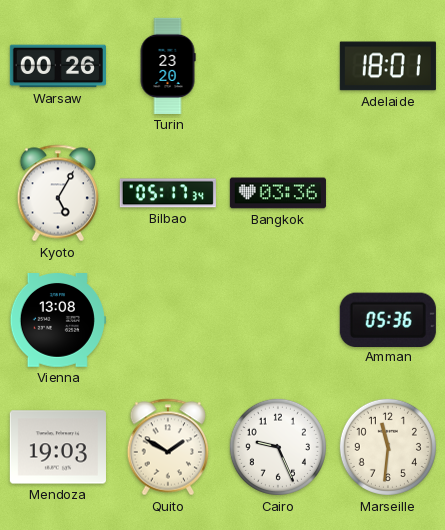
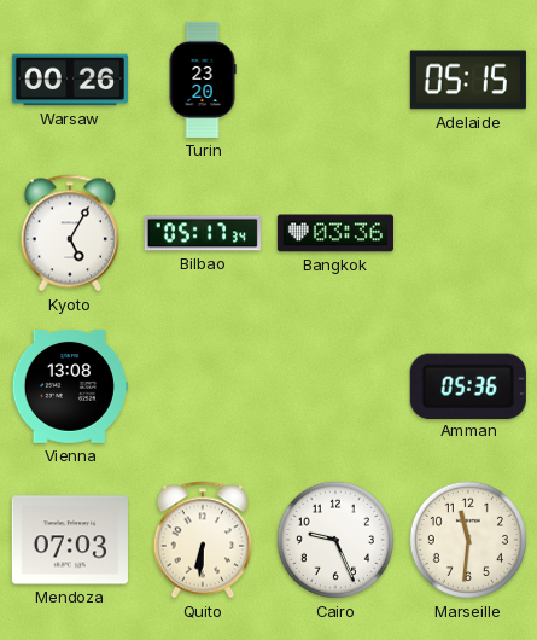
Adelaide: 18:01 -> 05:15
Mendoza: 19:03 -> 07:03
Quito: 1:50 -> 6:31
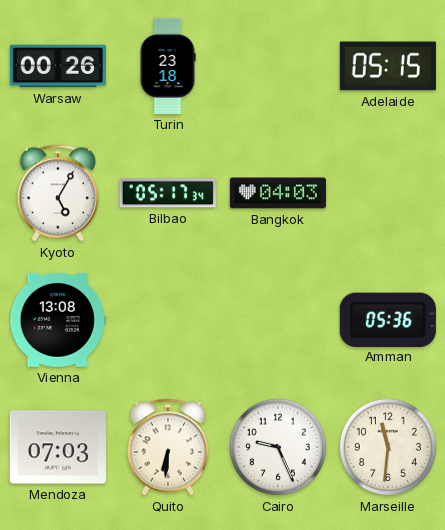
Turin: 23:20 -> 23:18
Bangkok: 03:36 -> 04:03
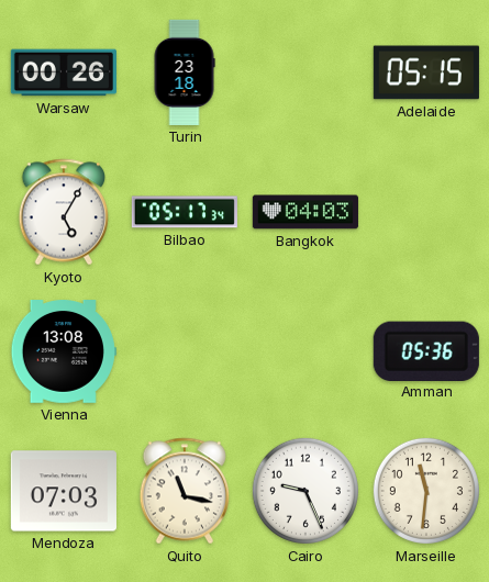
Quito: 6:31 -> 11:17
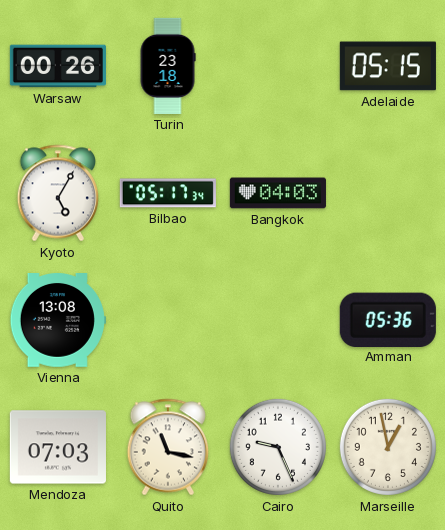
Marseille: 11:31 -> 12:58
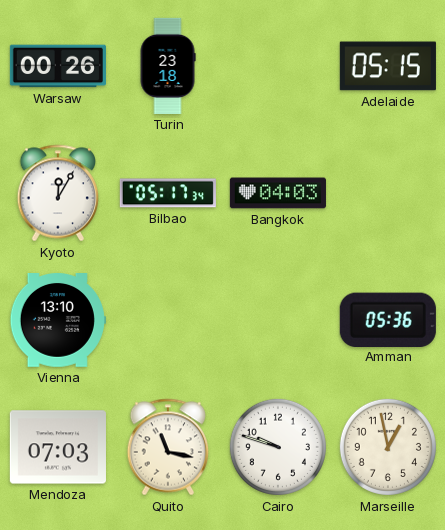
Kyoto: 5:05 -> 12:05
Vienna: 13:08 -> 13:10
Cairo: 9:26 -> 9:48
